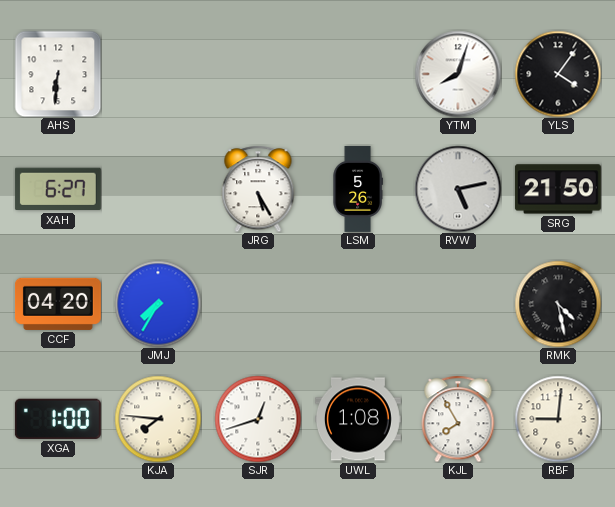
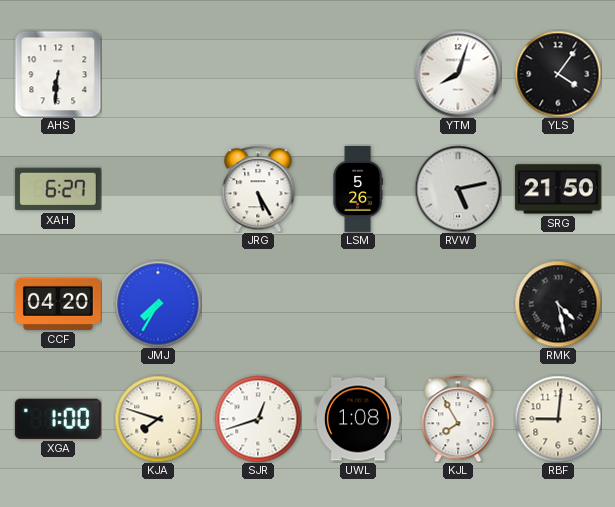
KJA: 7:46 -> 7:48
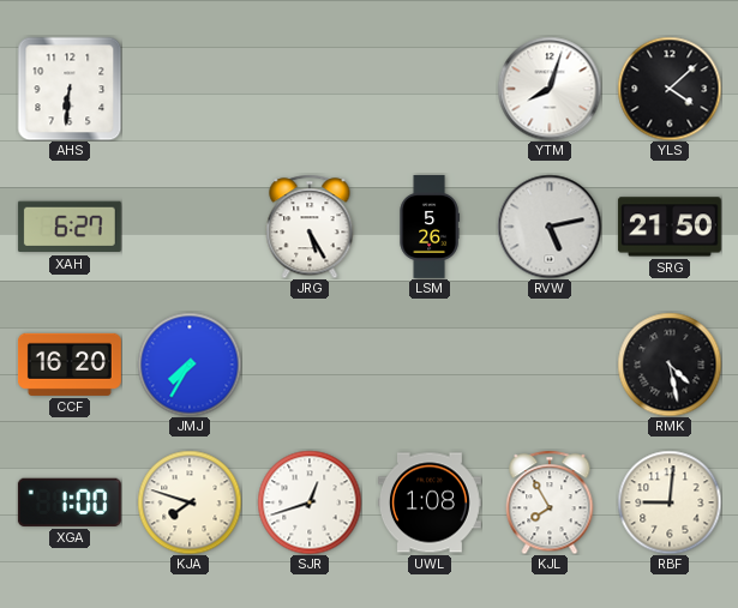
YLS: 4:06 -> 4:08
CCF: 04:20 -> 16:20
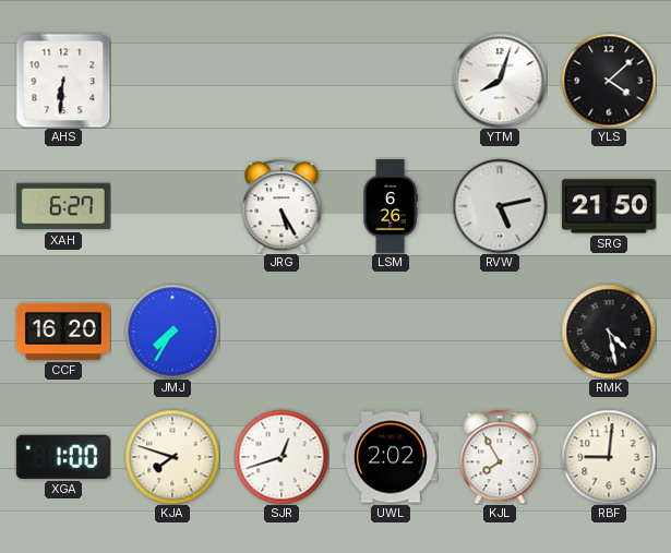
LSM: 5:26 -> 6:26
UWL: 1:08 -> 2:02
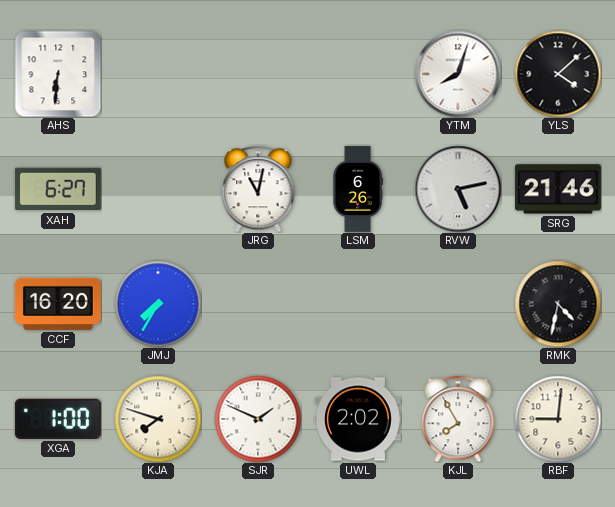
JRG: 5:25 -> 11:02
SRG: 21:50 -> 21:46
RMK: 4:28 -> 4:32
SJR: 12:42 -> 1:49
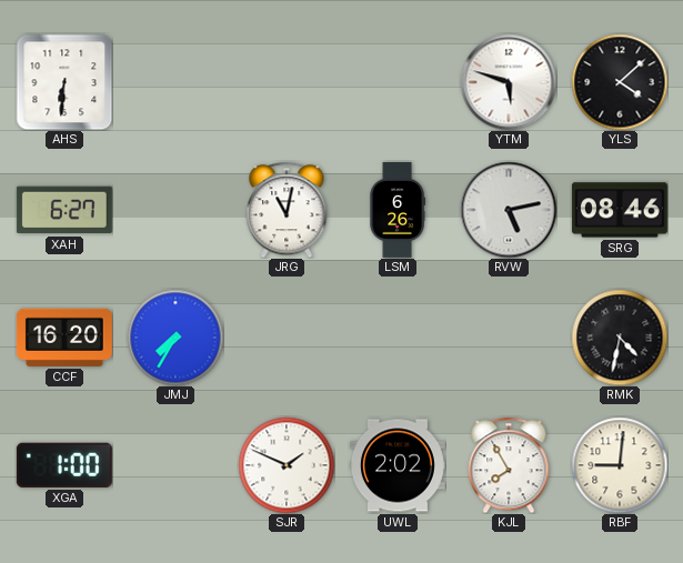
YTM: 8:03 -> 5:48
SRG: 21:46 -> 08:46
KJA: 7:48 -> none
